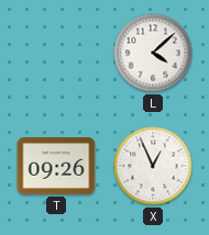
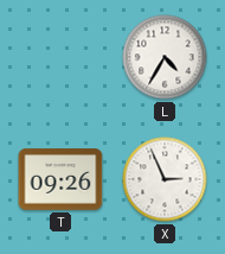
L: 4:08 -> 4:35
X: 12:56 -> 2:56
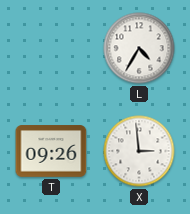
X: 2:56 -> 2:59
